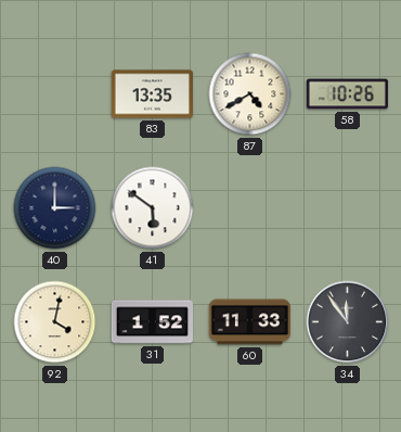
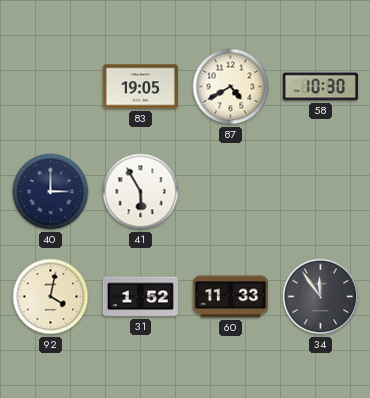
83: 13:35 -> 19:05
58: 10:26 -> 10:30
41: 5:51 -> 5:55
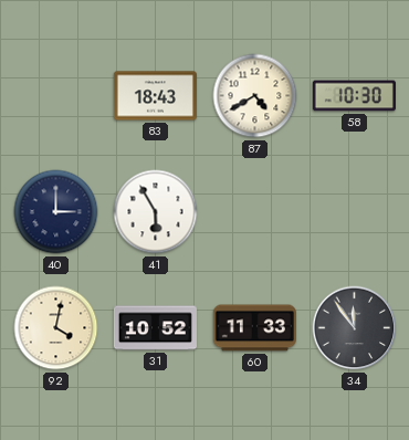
83: 19:05 -> 18:43
31: 1:52 -> 10:52
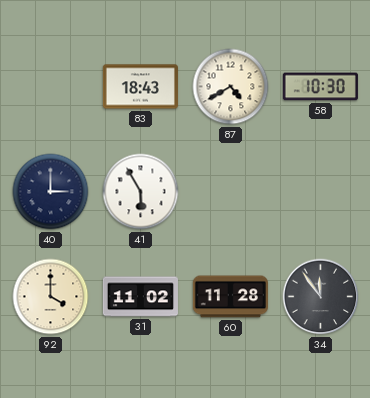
92: 4:02 -> 4:00
31: 10:52 -> 11:02
60: 11:33 -> 11:28
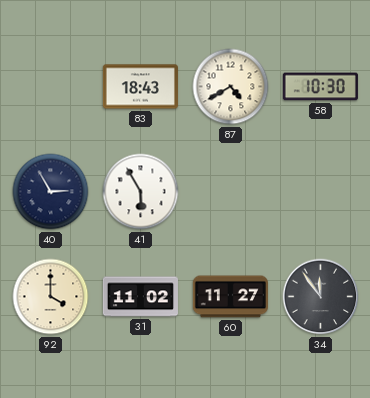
40: 3:00 -> 2:55
60: 11:28 -> 11:27
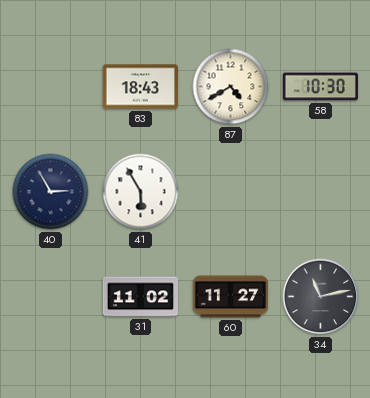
92: 4:00 -> none
34: 11:54 -> 11:13
